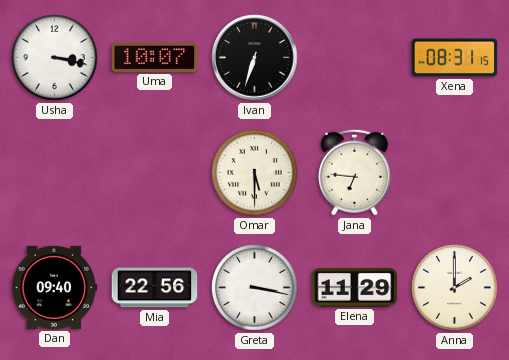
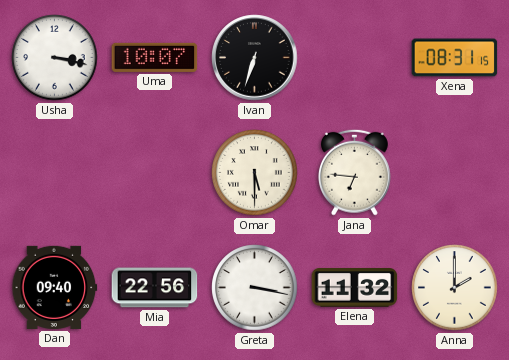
Elena: 11:29 -> 11:32
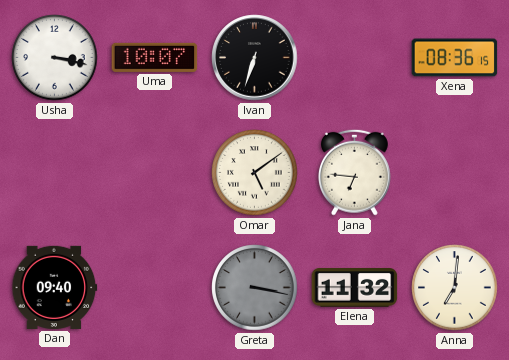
Xena: 08:31 -> 08:36
Omar: 5:30 -> 5:09
Mia: 22:56 -> none
Greta dial: white -> grey
Anna: 2:00 -> 7:01
